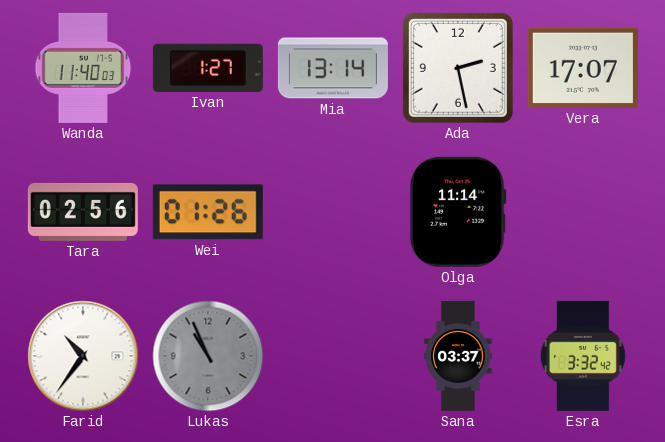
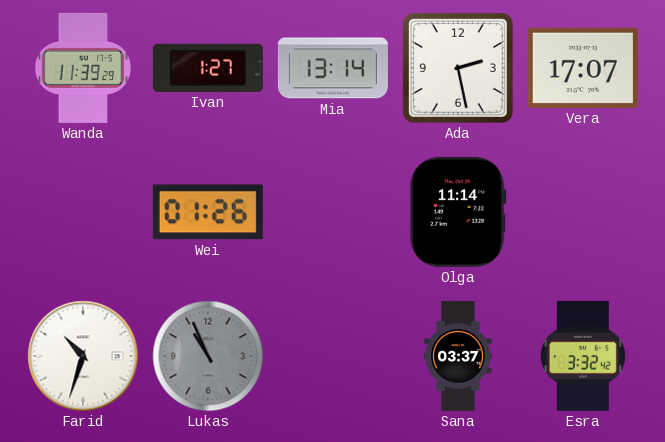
Wanda: 11:40 -> 11:39
Tara: 02:56 -> none
Farid: 10:36 -> 10:33
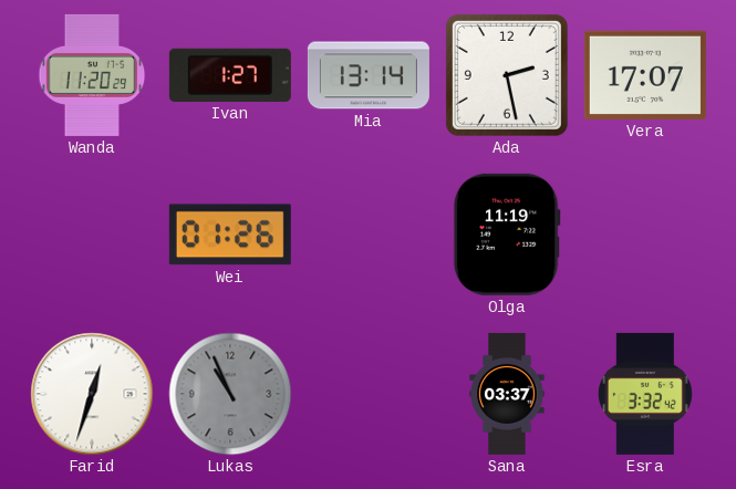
Wanda: 11:39 -> 11:20
Olga: 11:14 -> 11:19
Farid: 10:33 -> 12:33
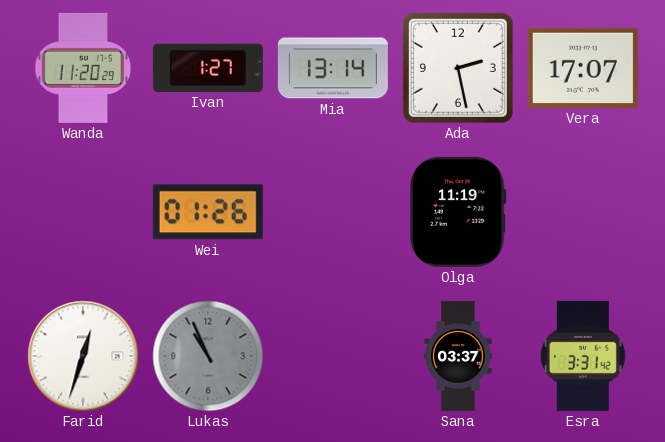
Esra: 3:32 -> 3:31
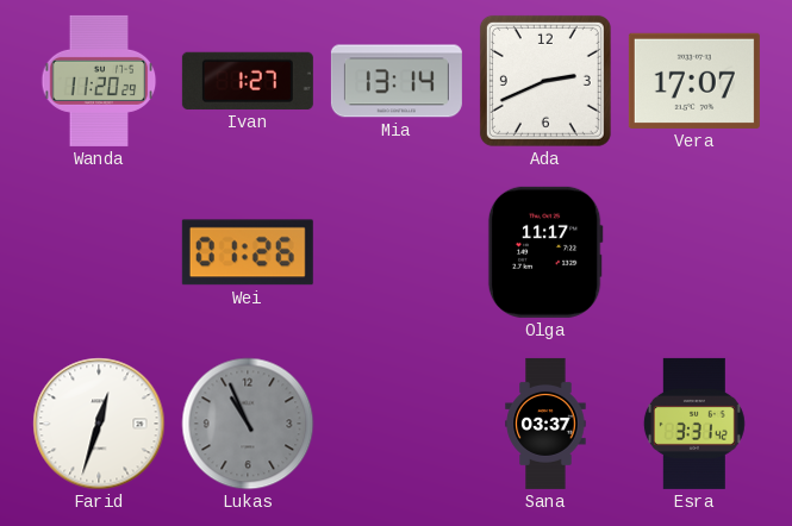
Ada: 2:28 -> 2:41
Olga: 11:19 -> 11:17
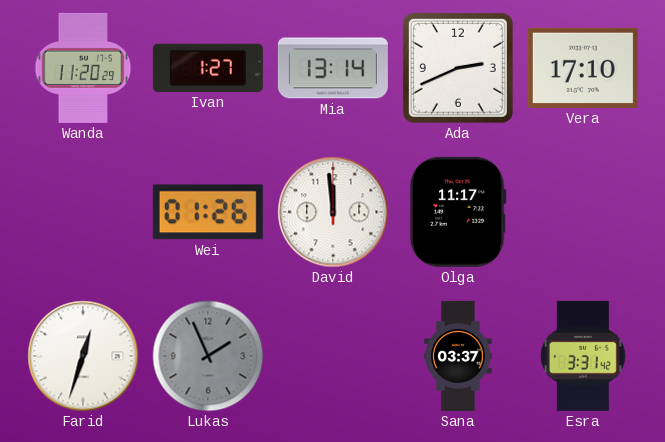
Vera: 17:07 -> 17:10
David: none -> 11:59
Lukas: 10:56 -> 1:56
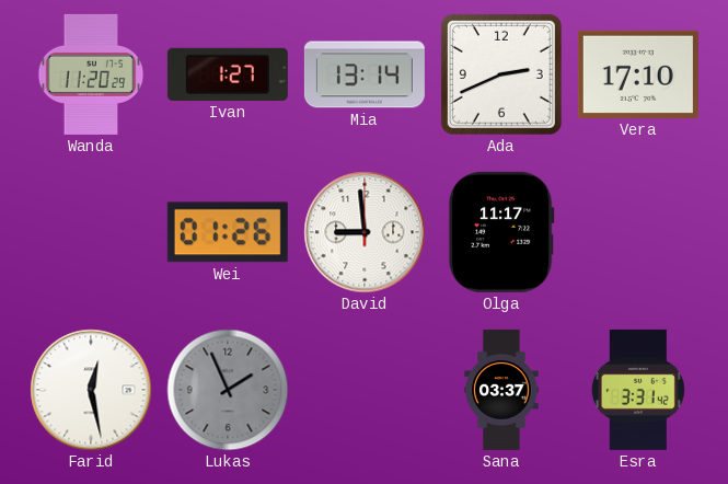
David: 11:59 -> 8:59
Farid: 12:33 -> 12:28
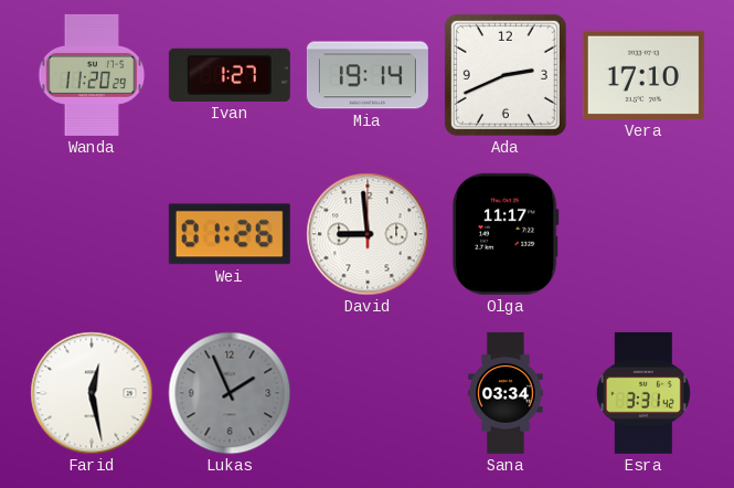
Mia: 13:14 -> 19:14
Sana: 03:37 -> 03:34
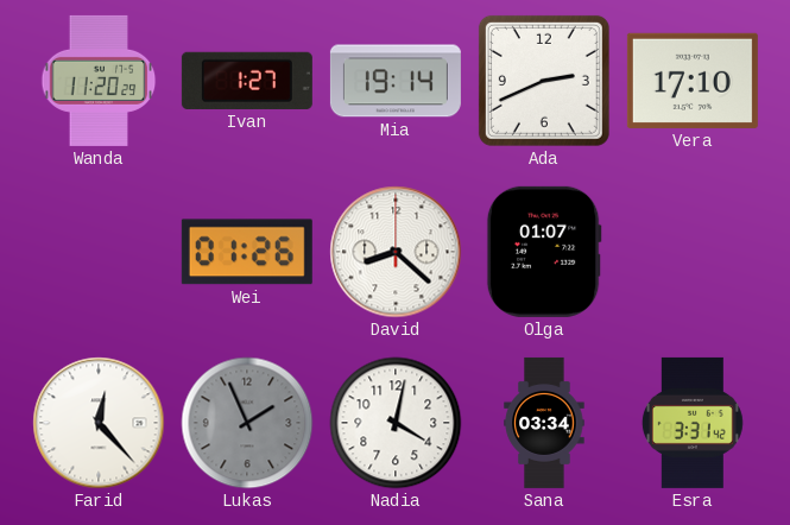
David: 8:59 -> 8:22
Olga: 11:17 -> 01:07
Farid: 12:28 -> 12:23
Nadia: none -> 4:02
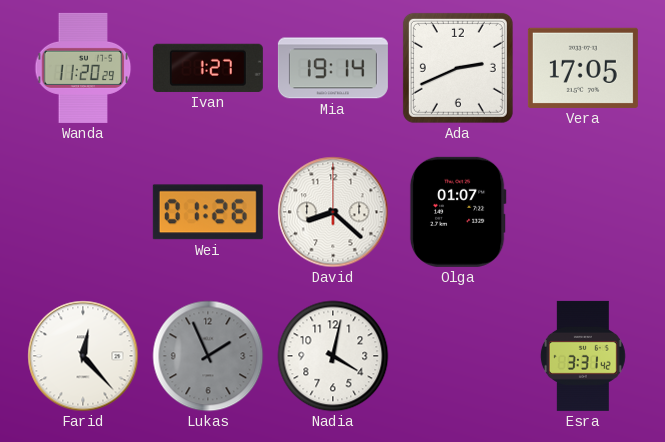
Vera: 17:10 -> 17:05
Sana: 03:34 -> none
